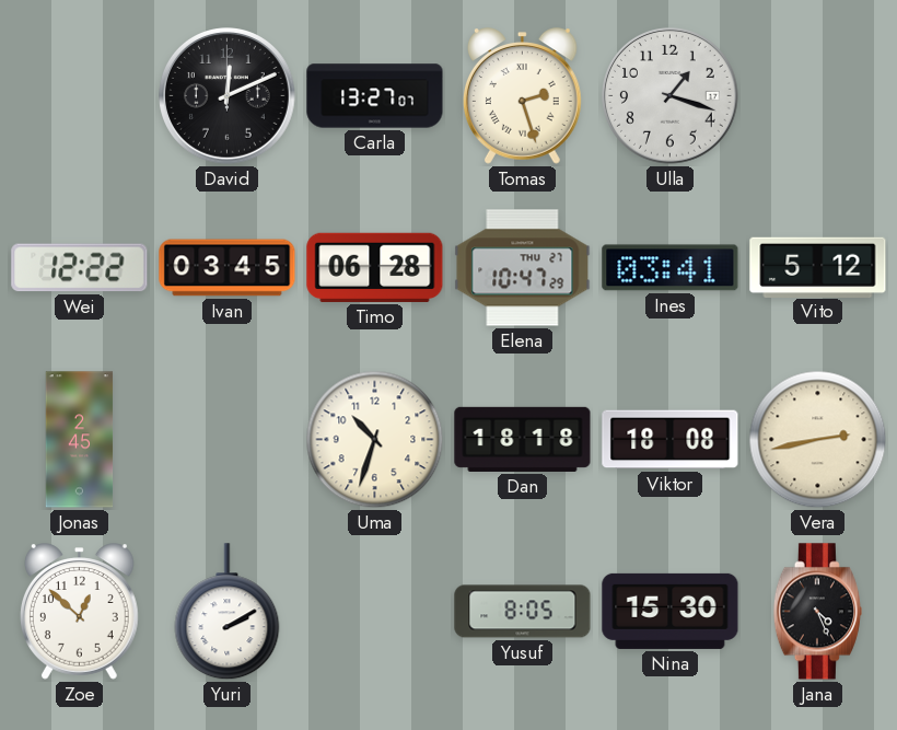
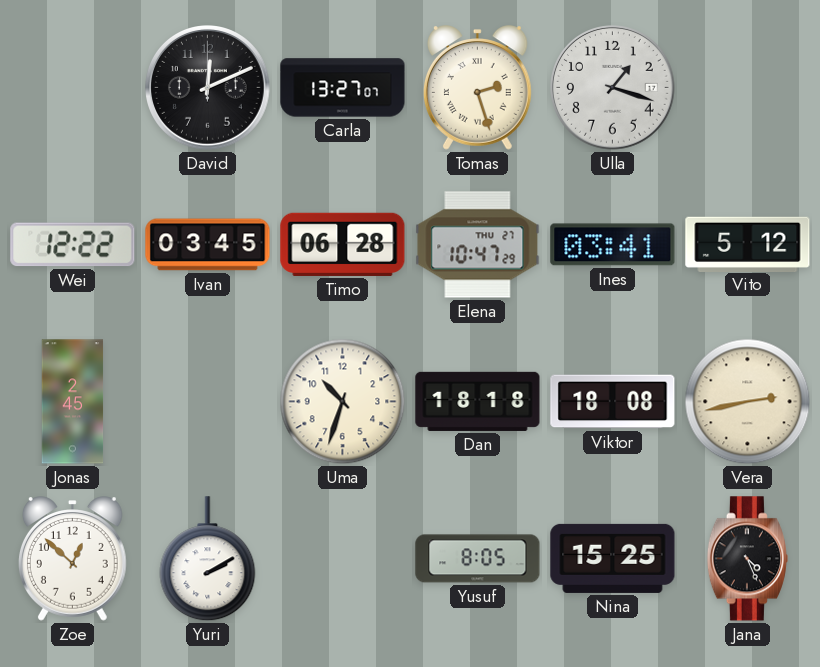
Nina: 15:30 -> 15:25
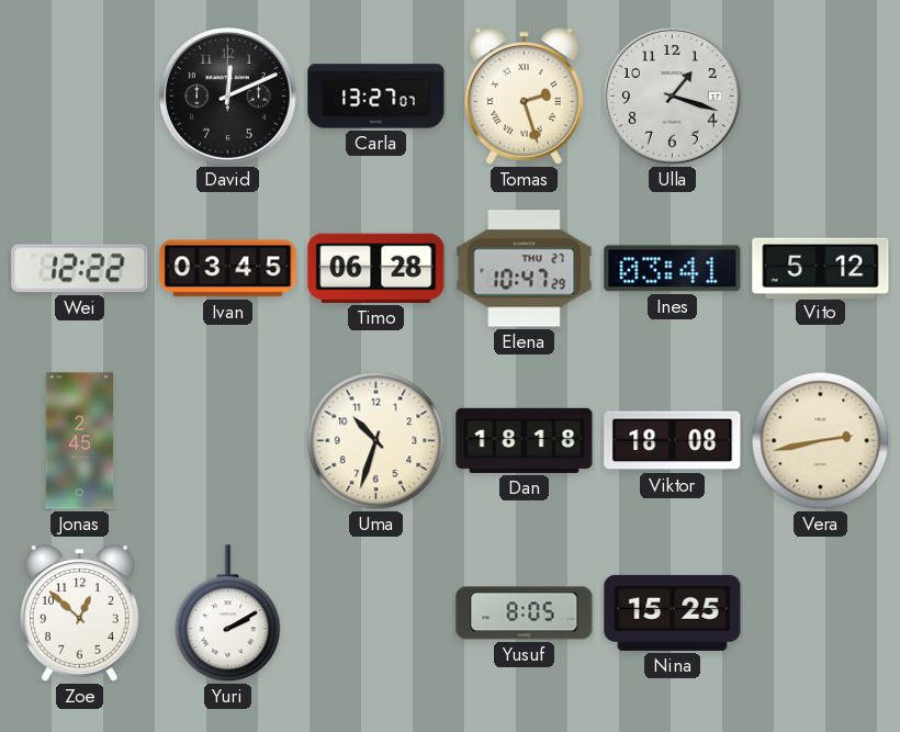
Jana: 4:26 -> none
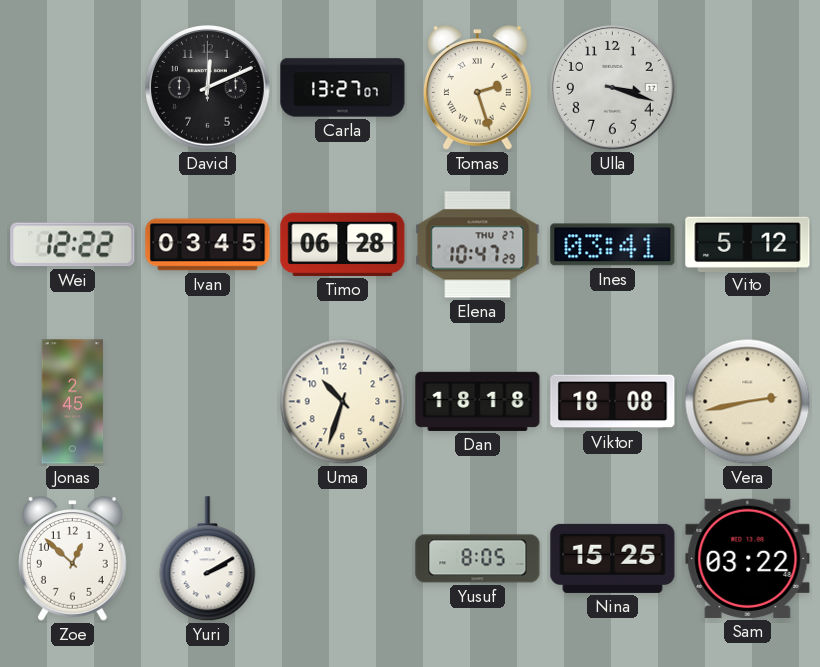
Ulla: 1:18 -> 3:18
Sam: none -> 03:22
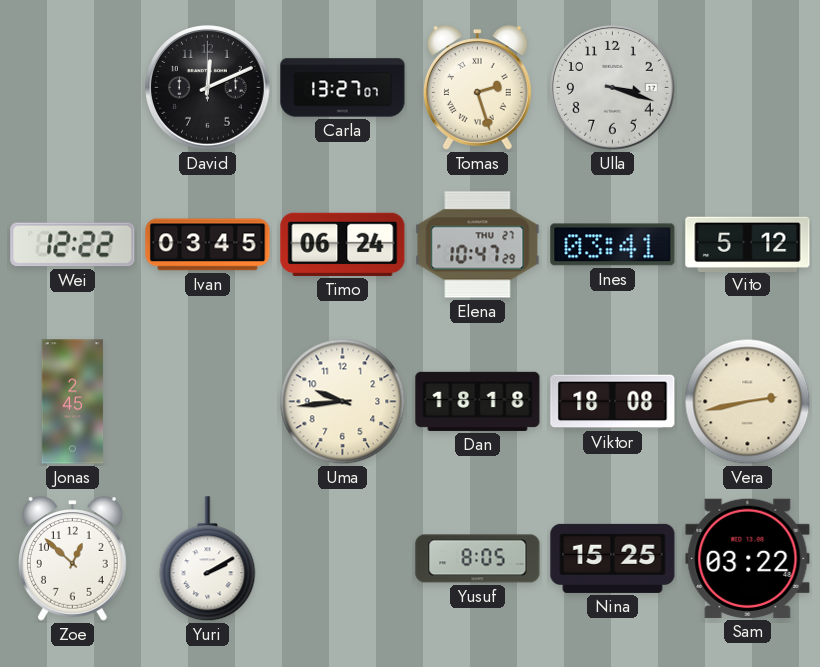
Timo: 06:28 -> 06:24
Uma: 10:33 -> 9:44
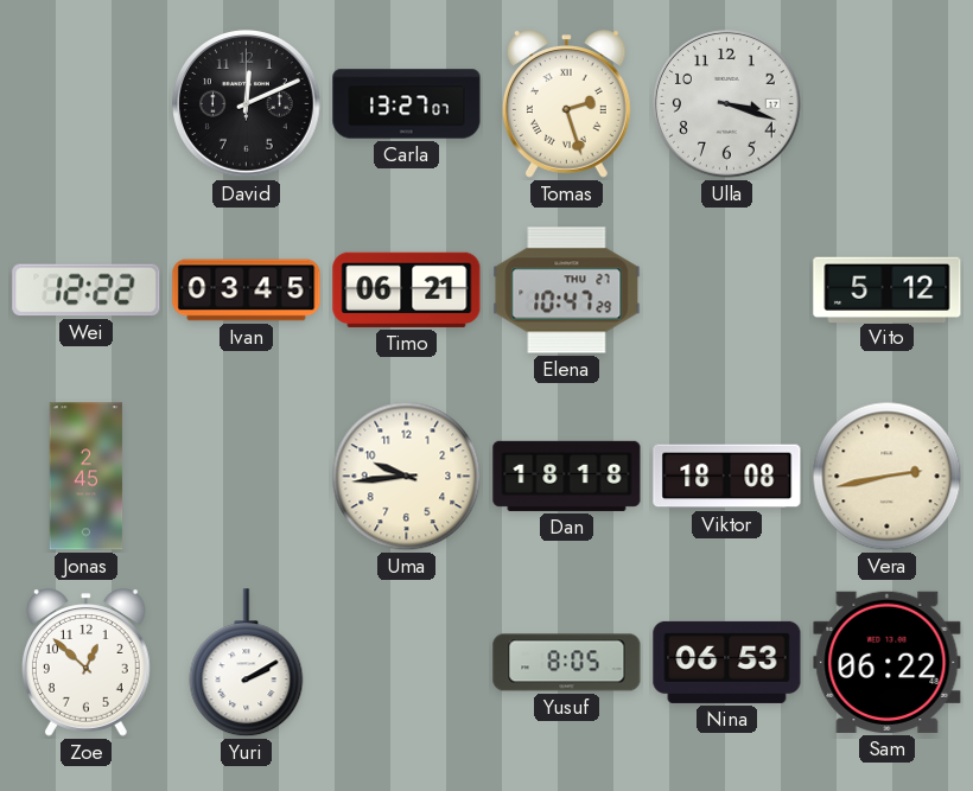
Timo: 06:24 -> 06:21
Ines: 03:41 -> none
Nina: 15:25 -> 06:53
Sam: 03:22 -> 06:22
